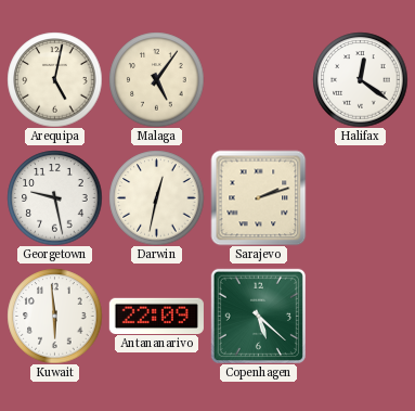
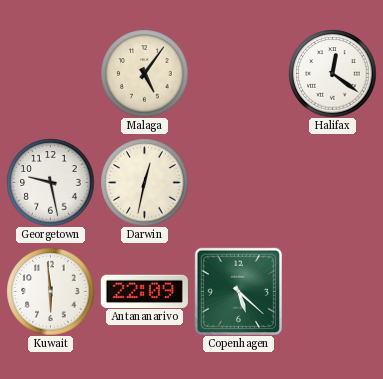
Arequipa: 5:02 -> none
Sarajevo: 2:12 -> none
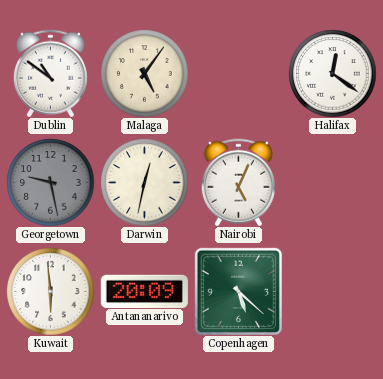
Dublin: none -> 10:51
Georgetown dial: white -> grey
Nairobi: none -> 5:04
Antananarivo: 22:09 -> 20:09
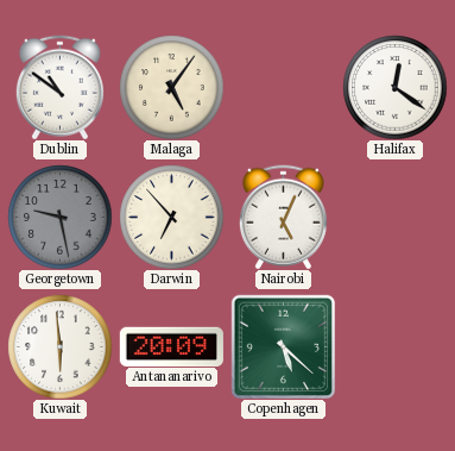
Darwin: 12:32 -> 6:53
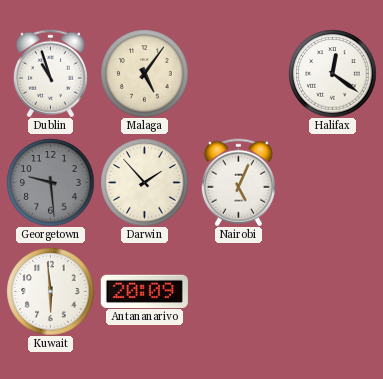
Dublin: 10:51 -> 10:57
Georgetown: 9:28 -> 9:29
Darwin: 6:53 -> 1:53
Copenhagen: 5:22 -> none
